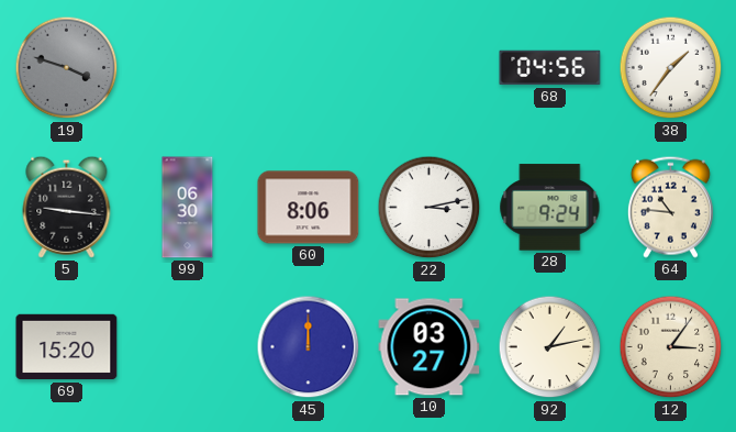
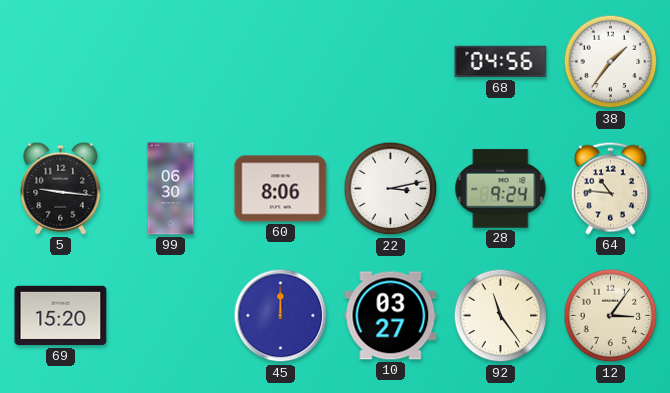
19: 3:48 -> none
92: 1:13 -> 11:24
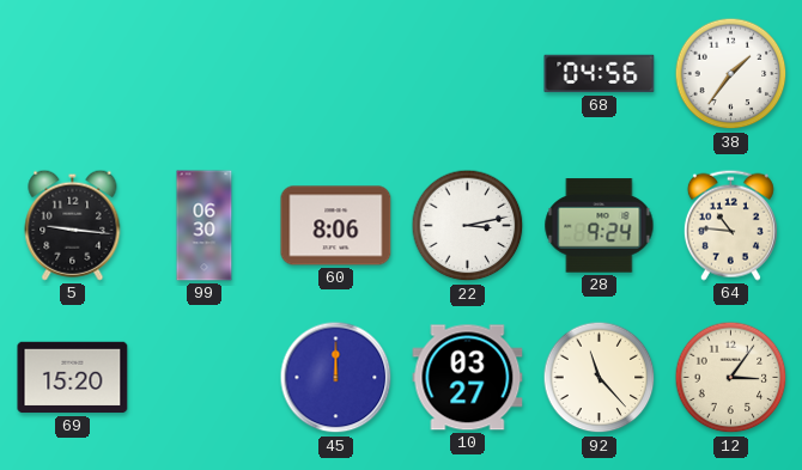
92: 11:24 -> 11:23
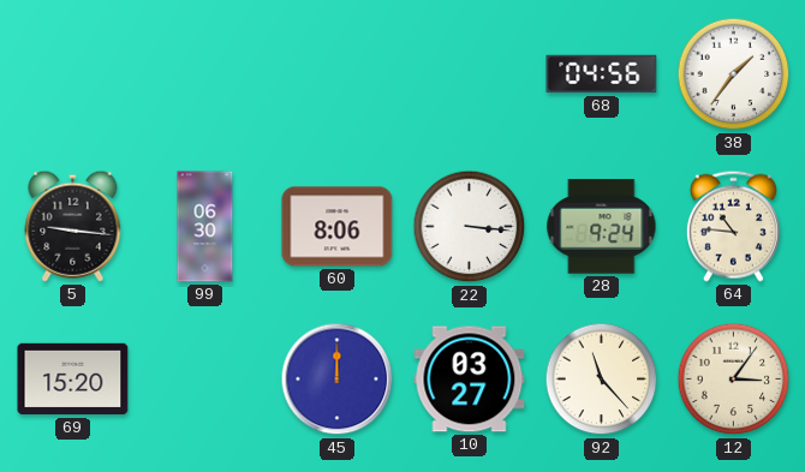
22: 3:13 -> 3:16
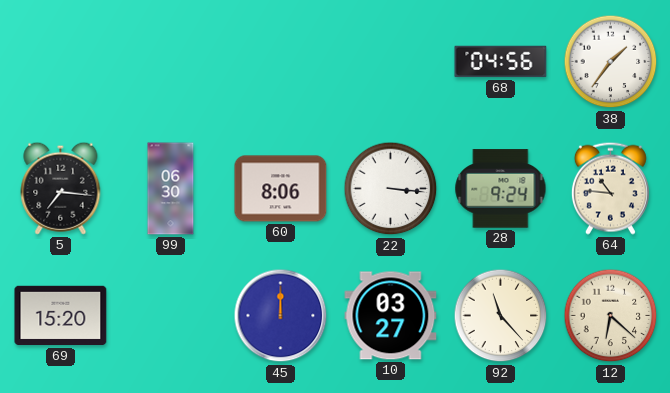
5: 9:16 -> 7:16
12: 3:06 -> 6:22
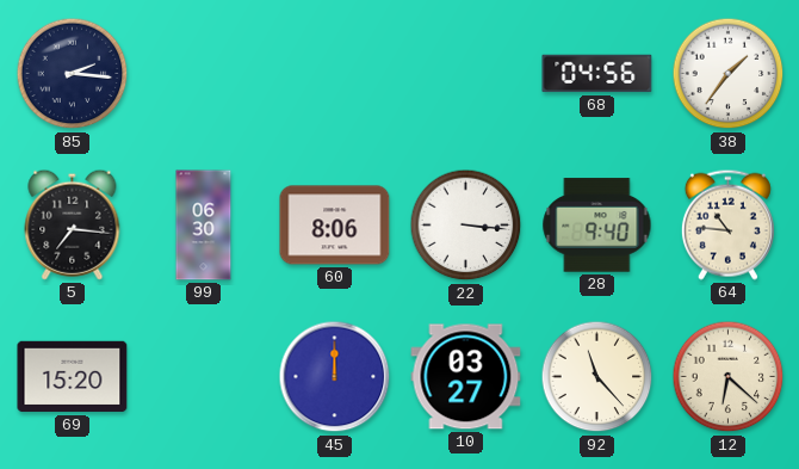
85: none -> 2:16
28: 9:24 -> 9:40
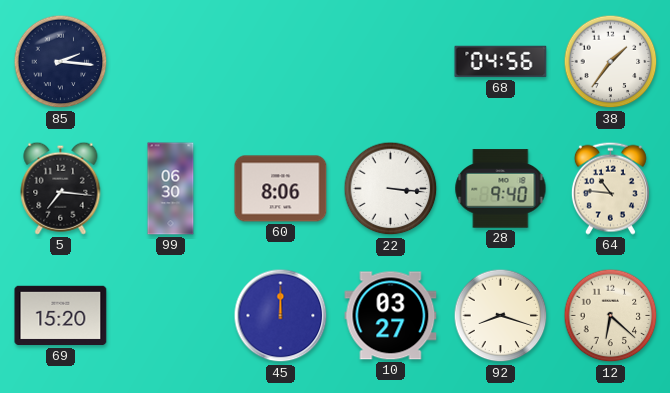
92: 11:23 -> 8:18
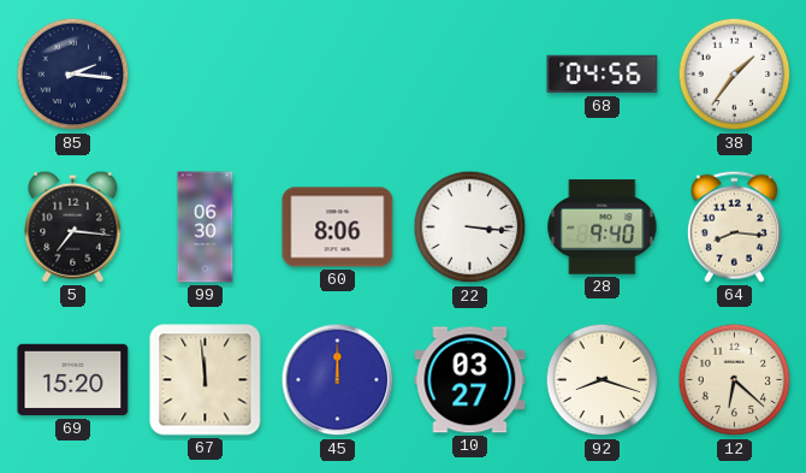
64: 10:46 -> 8:16
67: none -> 11:59
